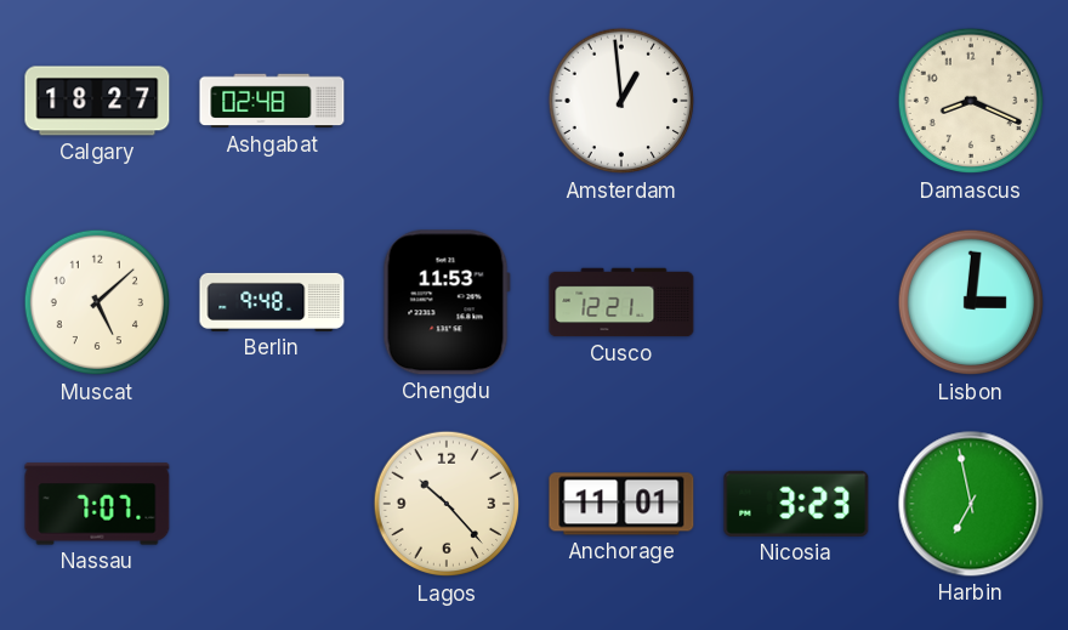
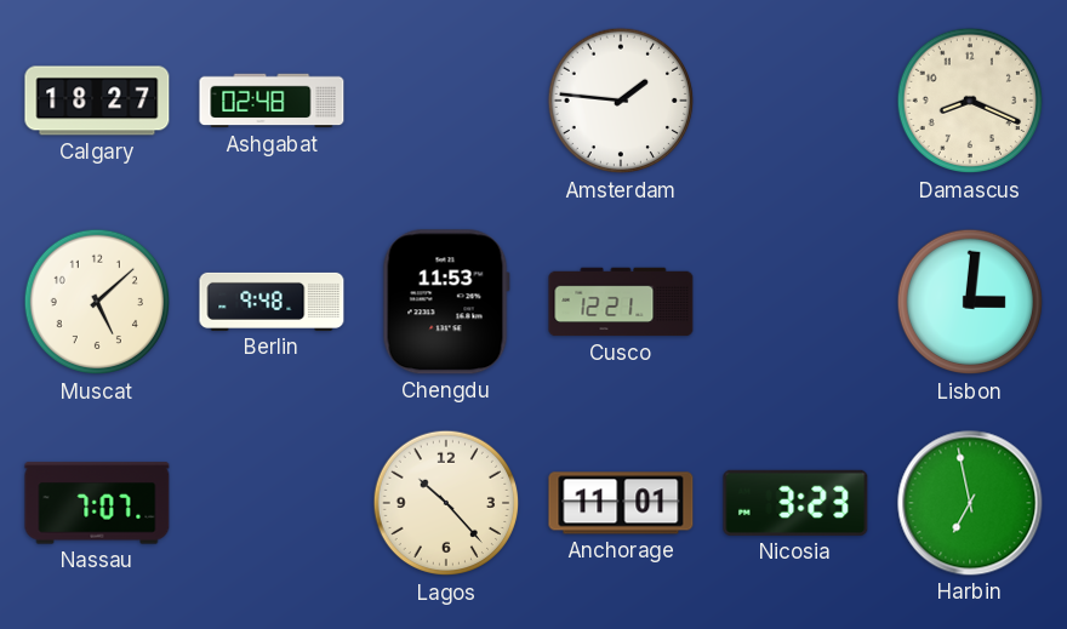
Amsterdam: 12:59 -> 1:46
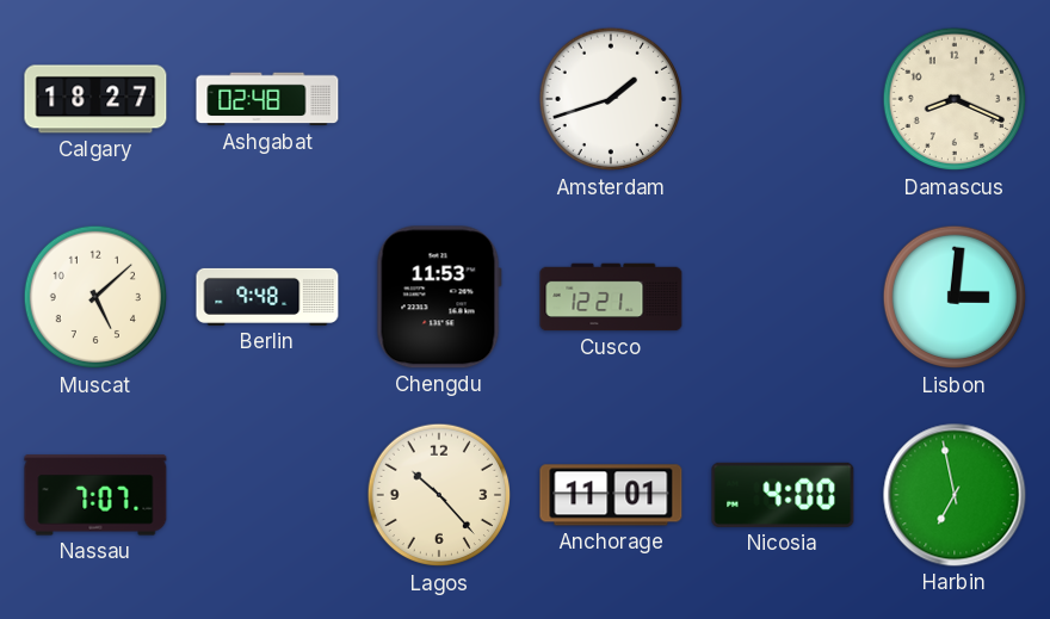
Amsterdam: 1:46 -> 1:42
Nicosia: 3:23 -> 4:00
